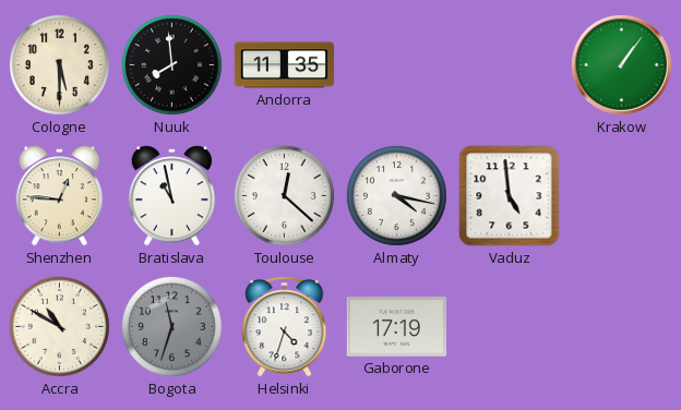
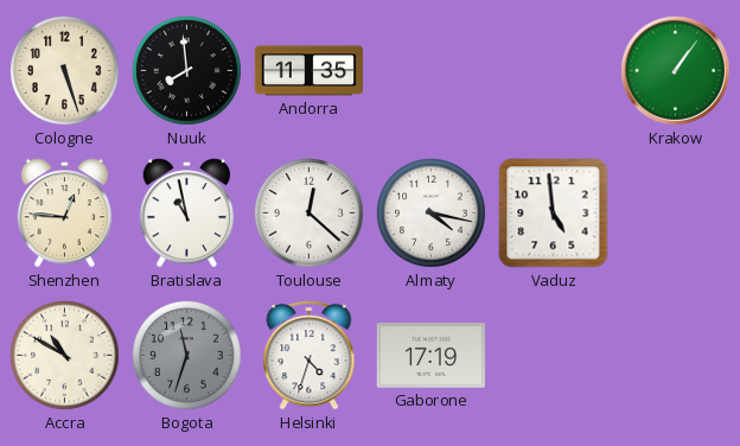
Cologne: 5:30 -> 5:27
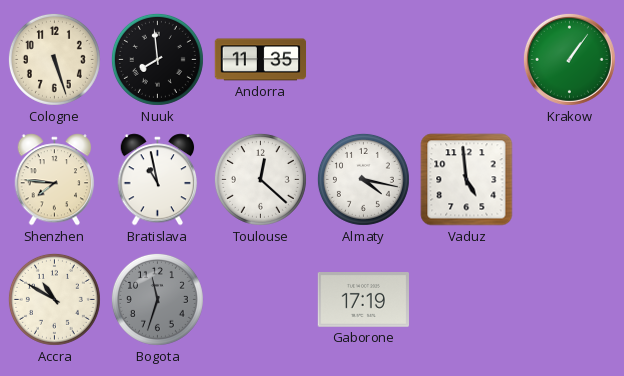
Shenzhen: 12:46 -> 7:46
Helsinki: 4:33 -> none
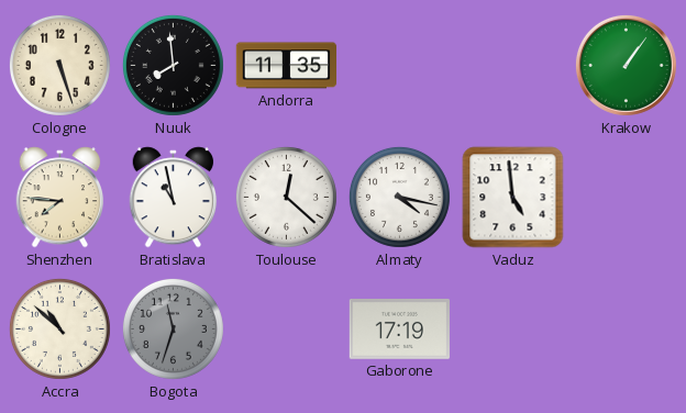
Accra: 10:50 -> 10:52
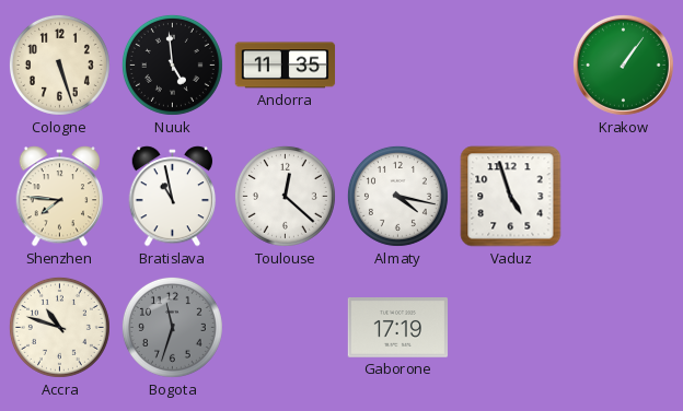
Nuuk: 7:59 -> 4:59
Vaduz: 4:59 -> 4:57
Accra: 10:52 -> 10:48
